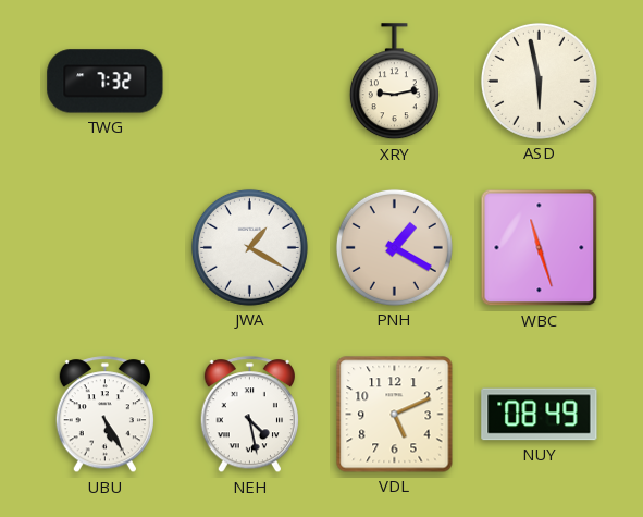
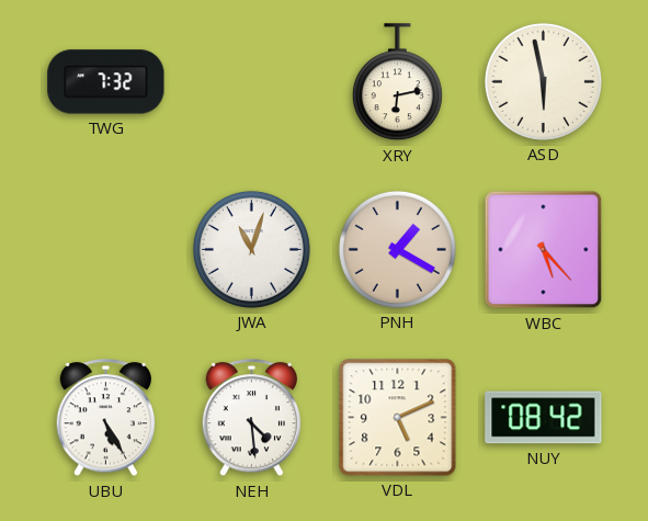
XRY: 9:13 -> 6:13
JWA: 1:20 -> 11:03
WBC: 11:27 -> 5:23
NEH: 4:28 -> 4:29
NUY: 08:49 -> 08:42
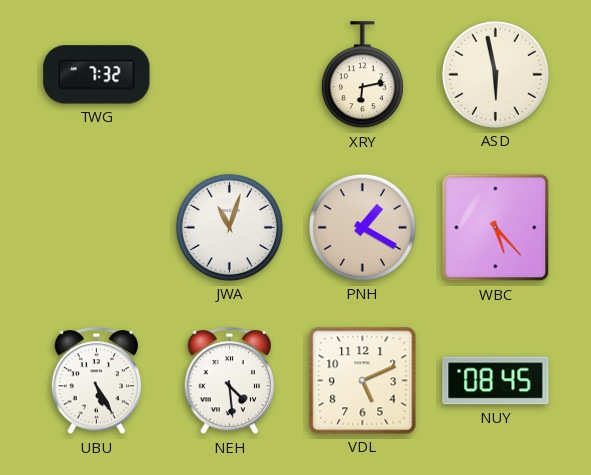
NUY: 08:42 -> 08:45
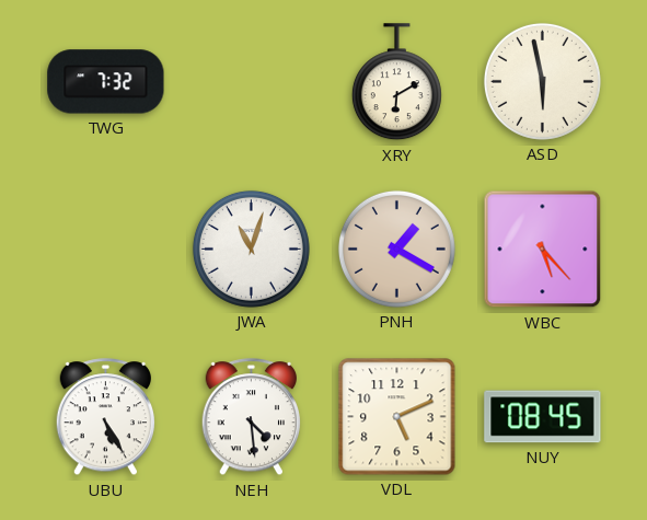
XRY: 6:13 -> 6:10
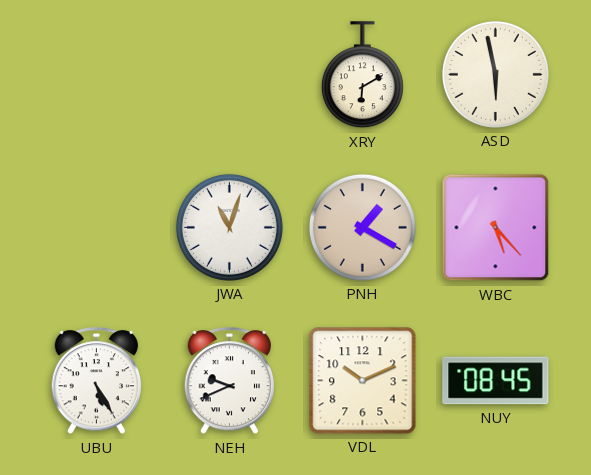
TWG: 7:32 -> none
NEH: 4:29 -> 9:41
VDL: 5:11 -> 10:11
